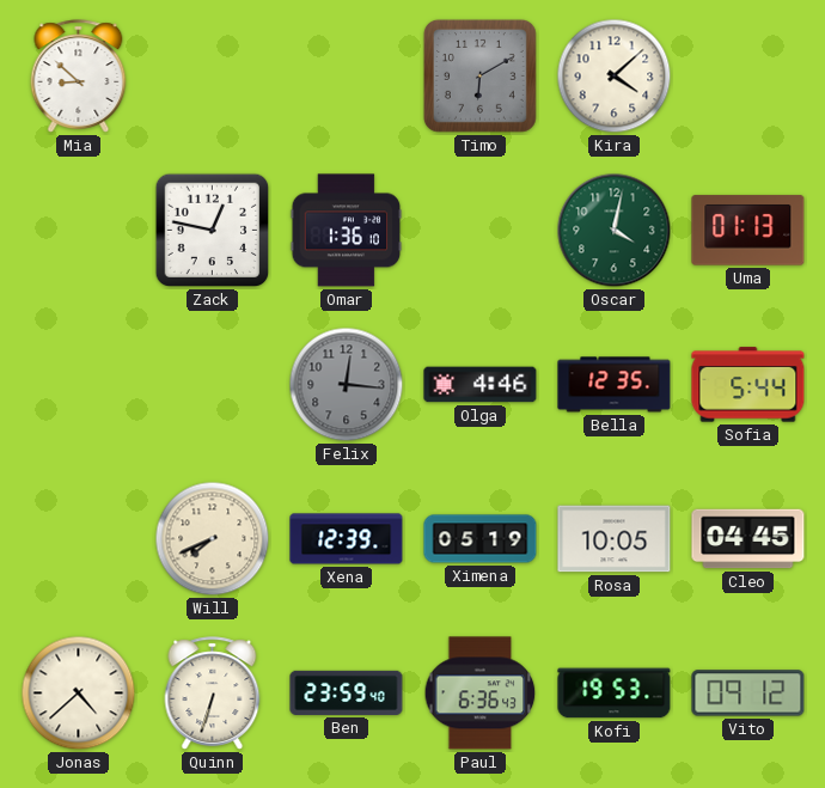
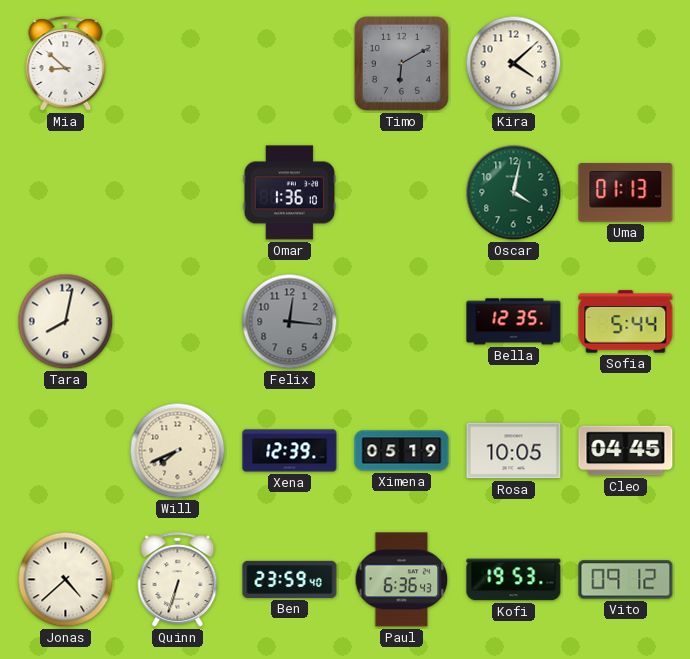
Zack: 12:47 -> none
Tara: none -> 8:02
Olga: 4:46 -> none
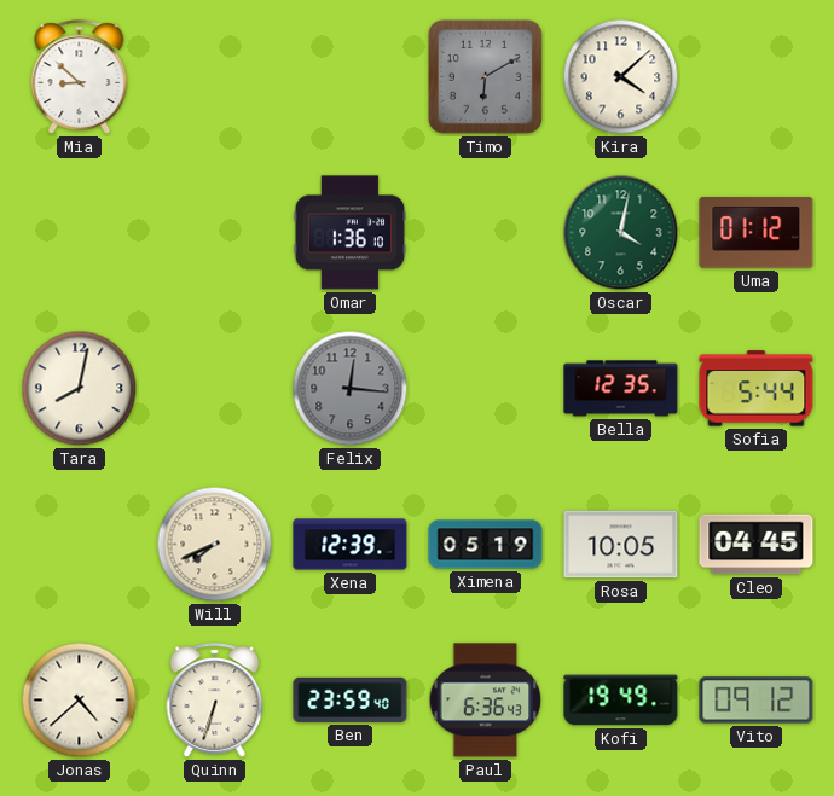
Uma: 01:13 -> 01:12
Kofi: 19:53 -> 19:49
